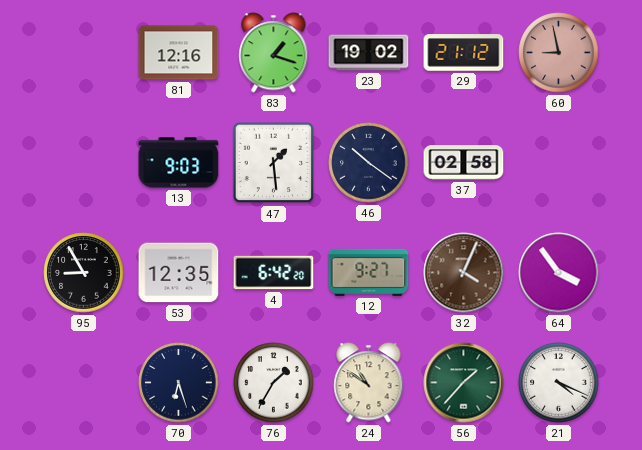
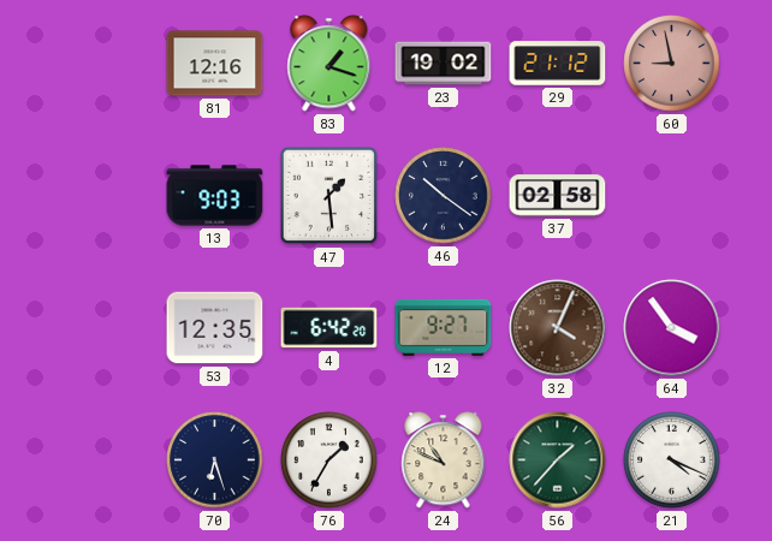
95: 8:55 -> none
24: 10:51 -> 10:49
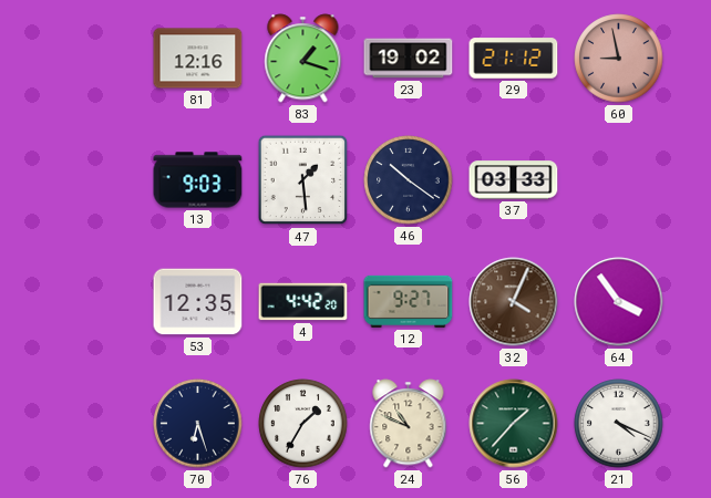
37: 02:58 -> 03:33
4: 6:42 -> 4:42
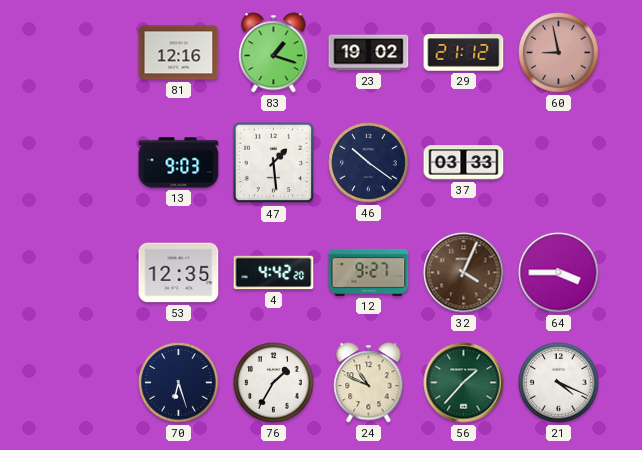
64: 3:54 -> 3:45
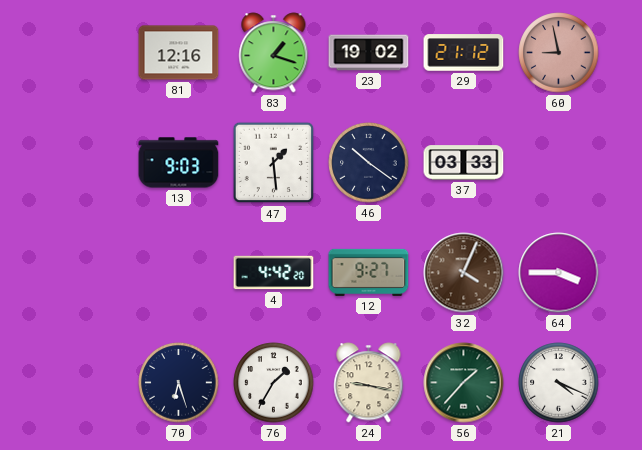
53: 12:35 -> none
24: 10:49 -> 9:17
